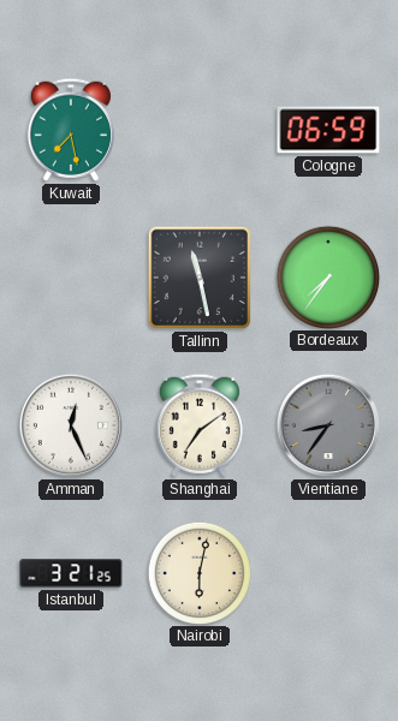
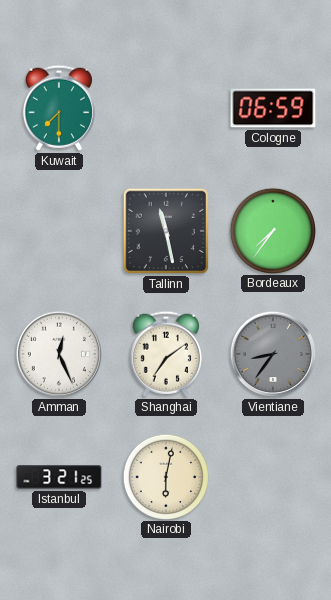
Kuwait: 7:28 -> 7:30
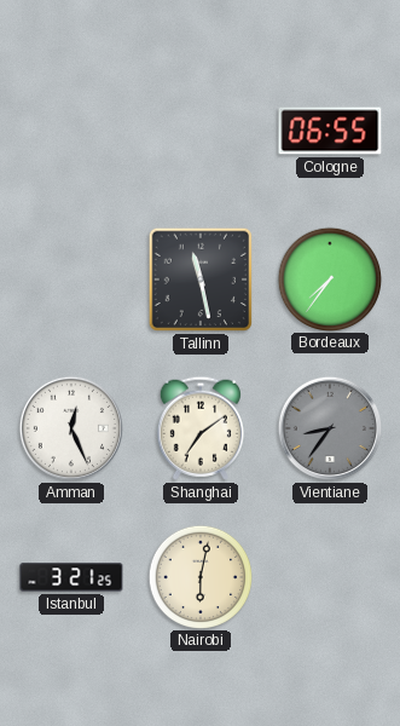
Kuwait: 7:30 -> none
Cologne: 06:59 -> 06:55
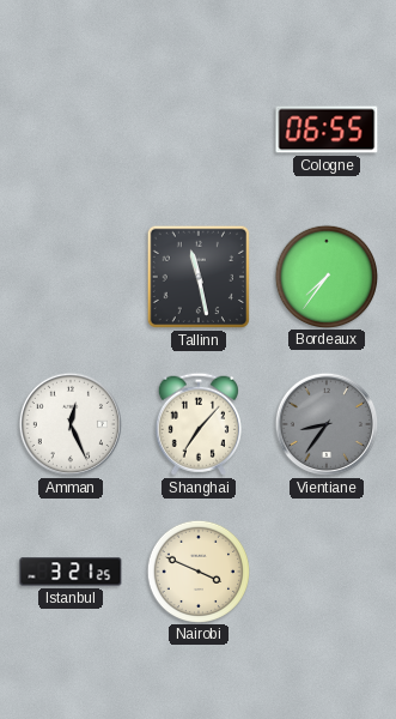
Shanghai: 7:09 -> 7:07
Nairobi: 6:02 -> 3:49
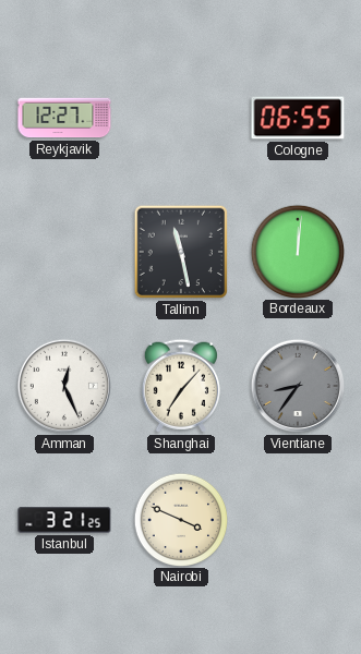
Reykjavik: none -> 12:27
Bordeaux: 7:36 -> 12:01
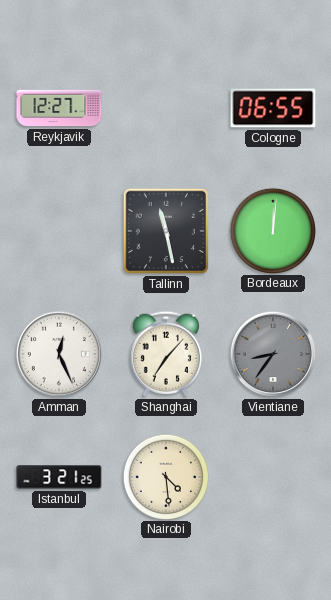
Nairobi: 3:49 -> 4:29
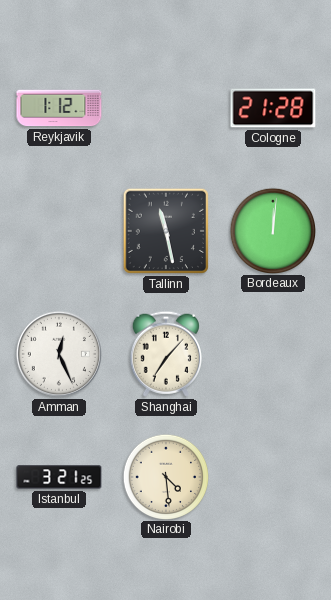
Reykjavik: 12:27 -> 1:12
Cologne: 06:55 -> 21:28
Vientiane: 8:36 -> none
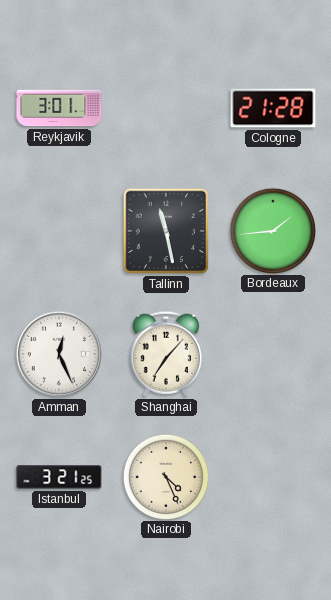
Reykjavik: 1:12 -> 3:01
Bordeaux: 12:01 -> 1:44
Nairobi: 4:29 -> 4:26
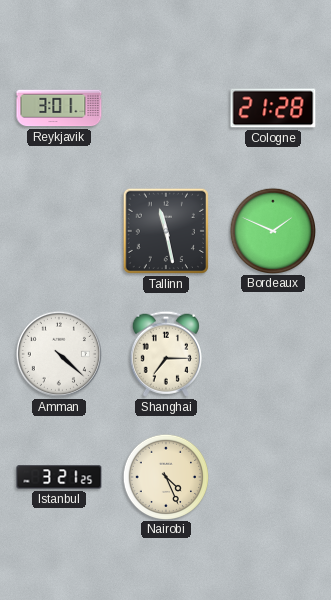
Bordeaux: 1:44 -> 1:49
Amman: 12:26 -> 4:22
Shanghai: 7:07 -> 7:15
